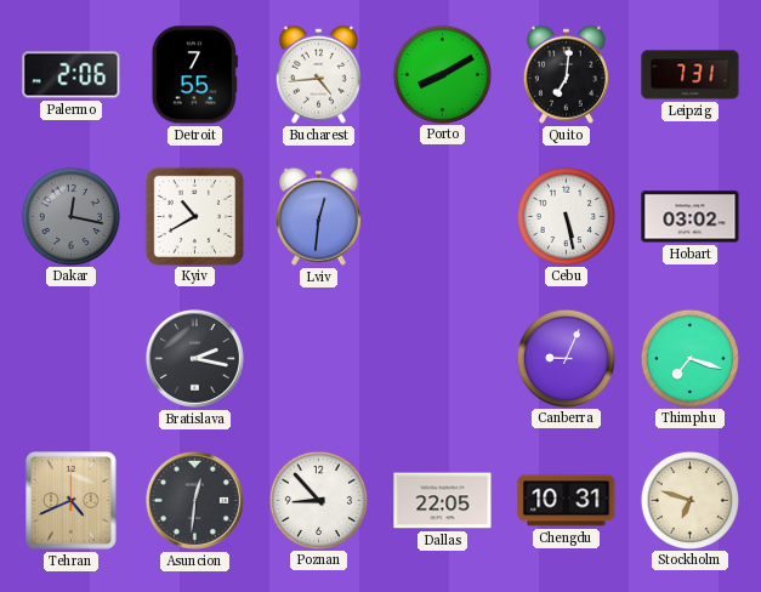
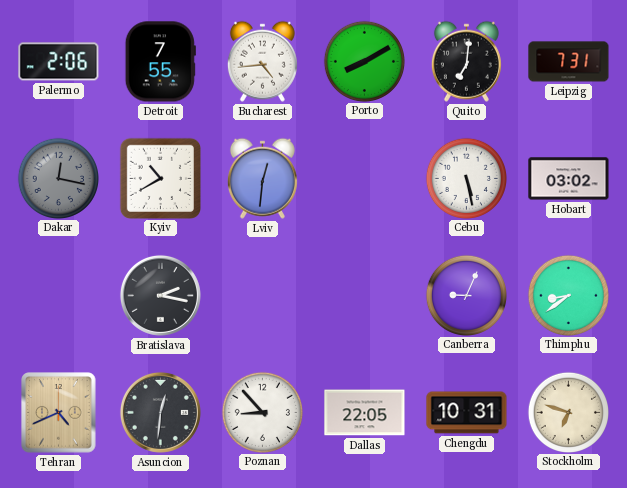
Thimphu: 7:18 -> 8:39
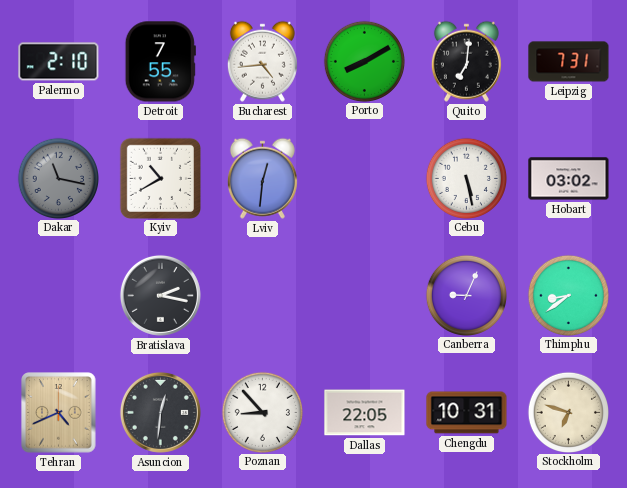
Palermo: 2:06 -> 2:10
Dakar: 12:17 -> 11:17
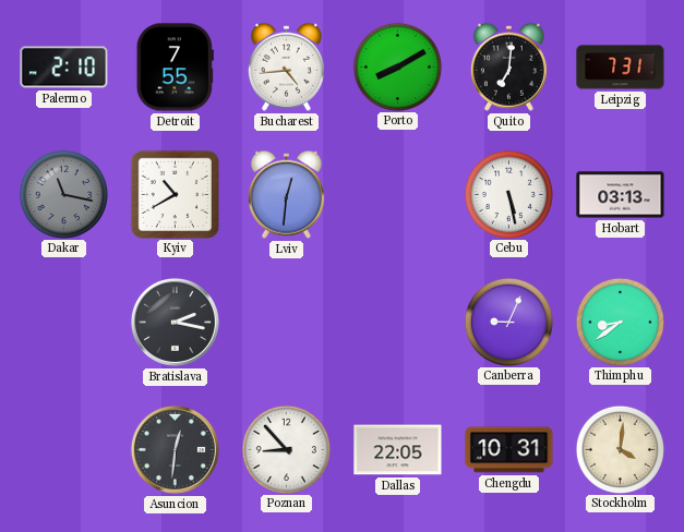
Hobart: 03:02 -> 03:13
Tehran: 4:41 -> none
Stockholm: 6:48 -> 4:01
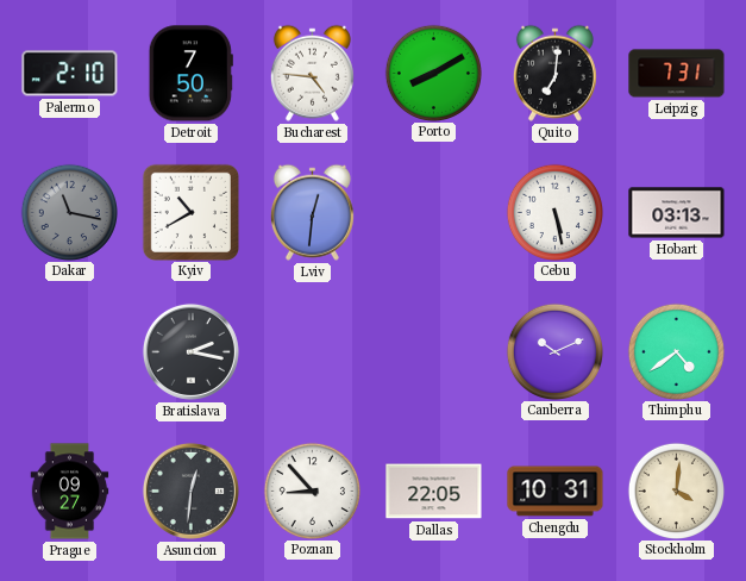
Detroit: 7:55 -> 7:50
Bucharest: 4:44 -> 4:46
Canberra: 9:04 -> 10:11
Thimphu: 8:39 -> 4:39
Prague: none -> 09:27
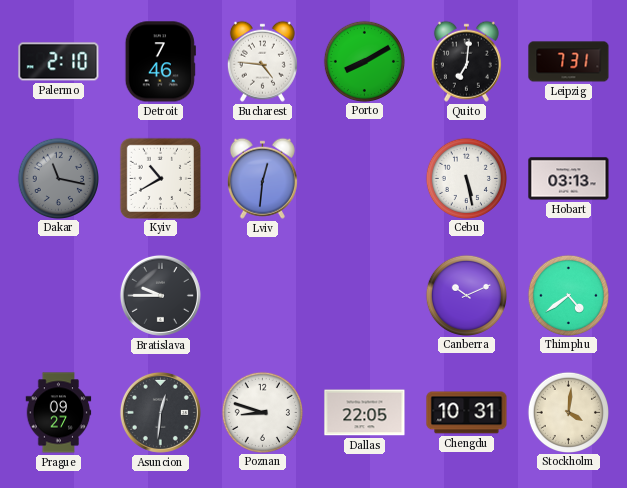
Detroit: 7:50 -> 7:46
Bratislava: 2:17 -> 9:45
Poznan: 8:53 -> 8:48
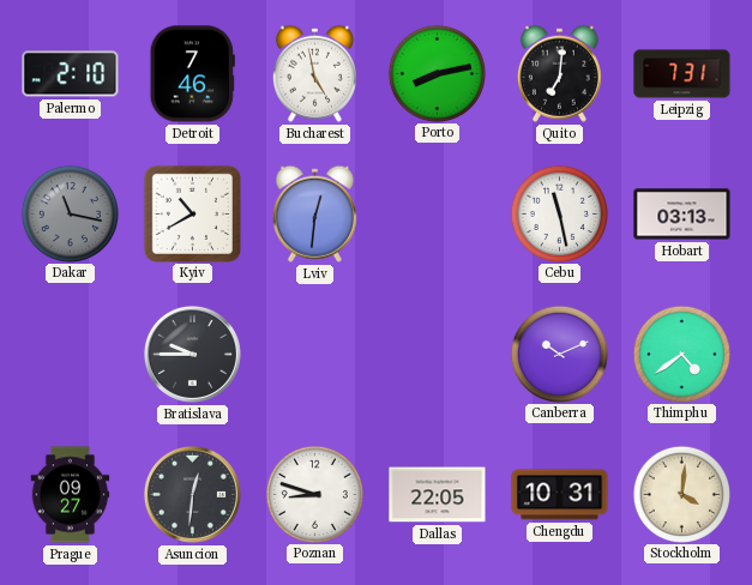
Bucharest: 4:46 -> 4:58
Porto: 8:10 -> 8:13
Cebu: 5:28 -> 11:28
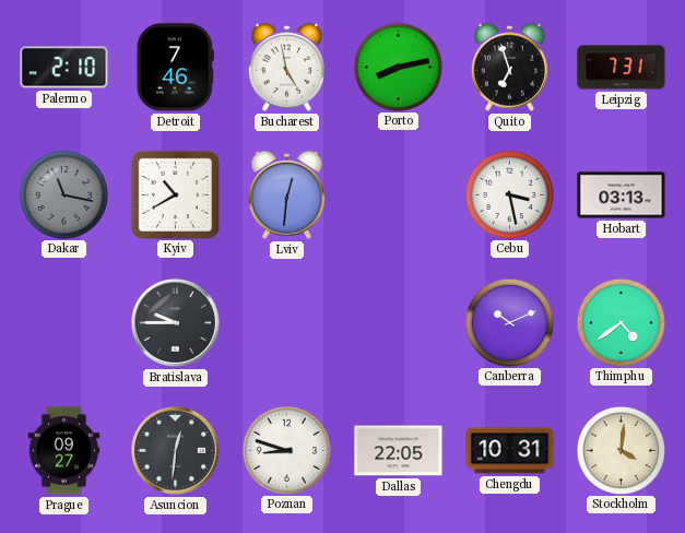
Quito: 7:01 -> 6:57
Cebu: 11:28 -> 3:28
